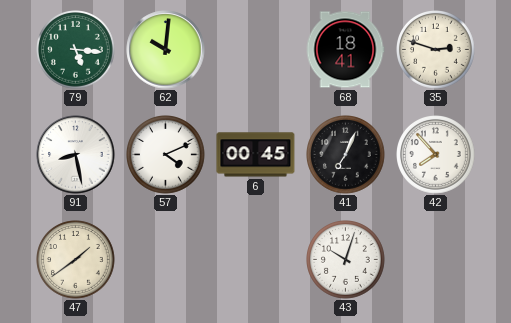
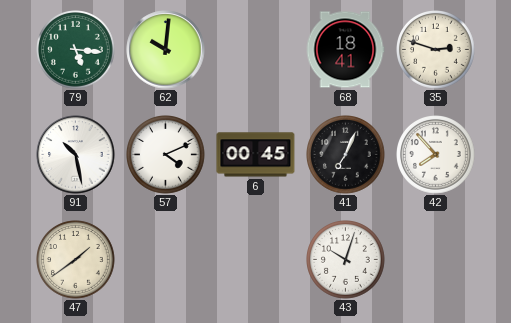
91: 8:28 -> 10:28
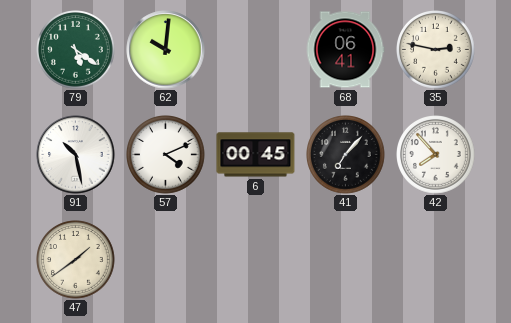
79: 5:16 -> 5:21
68: 18:41 -> 06:41
35: 2:48 -> 2:47
41: 7:04 -> 7:07
43: 10:03 -> none
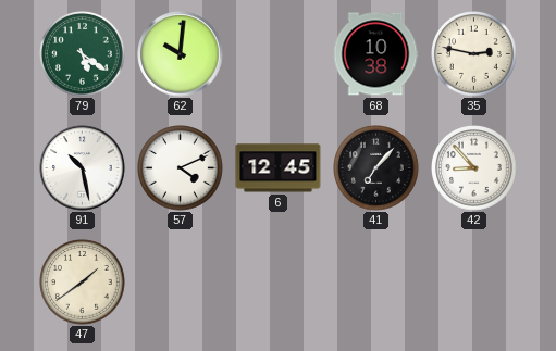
68: 06:41 -> 10:38
6: 00:45 -> 12:45
42: 7:53 -> 8:53
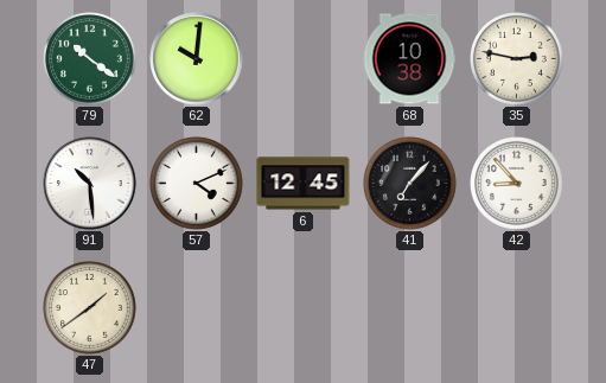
79: 5:21 -> 10:21
91: 10:28 -> 10:29
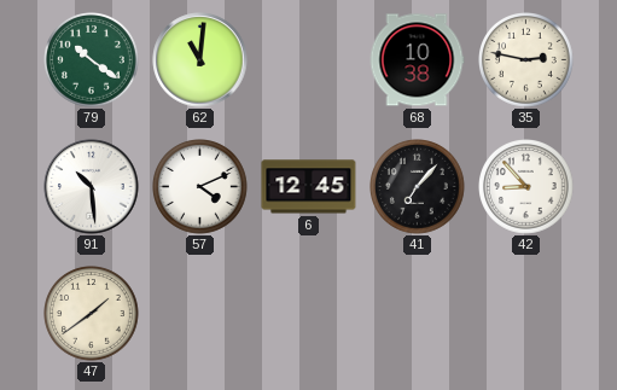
62: 10:01 -> 11:01
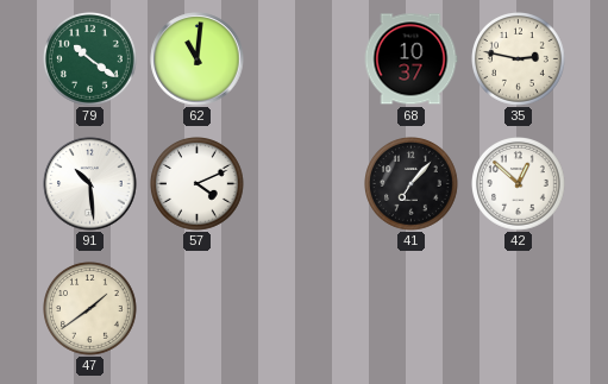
68: 10:38 -> 10:37
6: 12:45 -> none
42: 8:53 -> 12:52
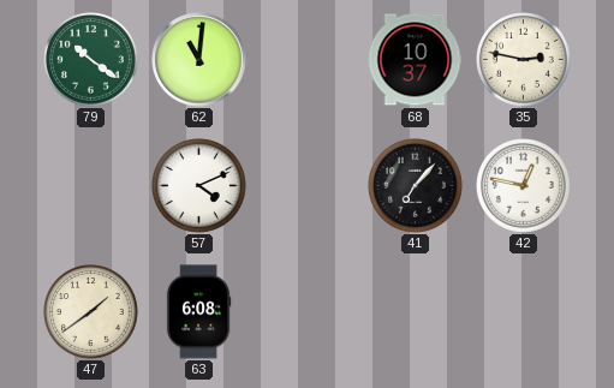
91: 10:29 -> none
42: 12:52 -> 12:47
63: none -> 6:08
